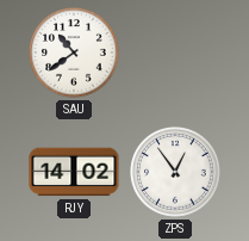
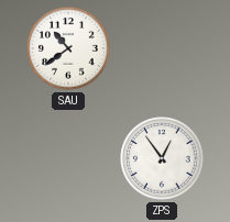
RJY: 14:02 -> none
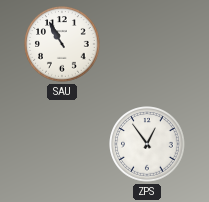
SAU: 10:39 -> 10:55
